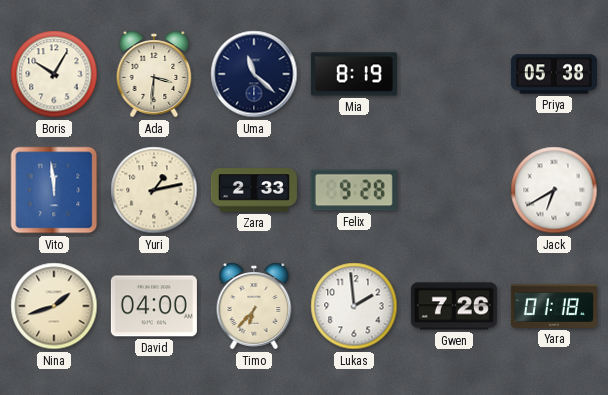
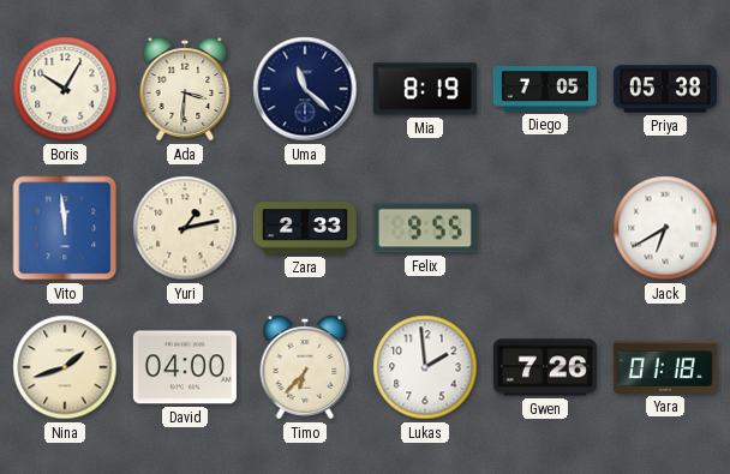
Diego: none -> 7:05
Felix: 9:28 -> 9:55
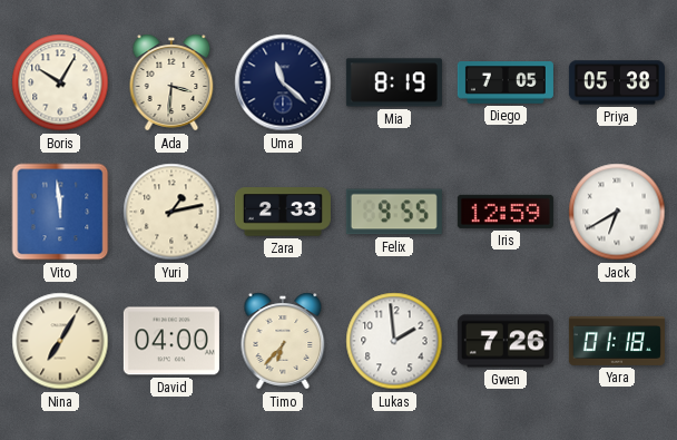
Iris: none -> 12:59
Nina: 1:42 -> 7:05
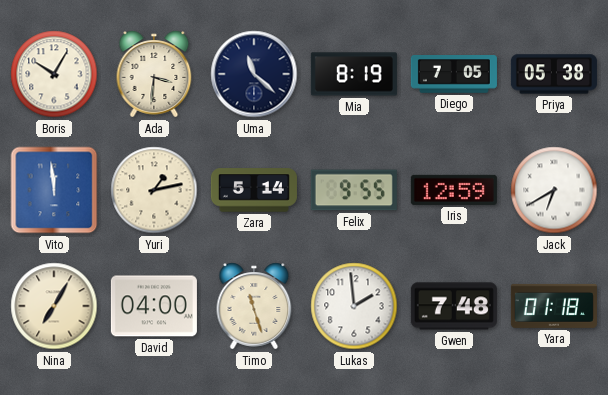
Zara: 2:33 -> 5:14
Timo: 6:37 -> 11:27
Gwen: 7:26 -> 7:48
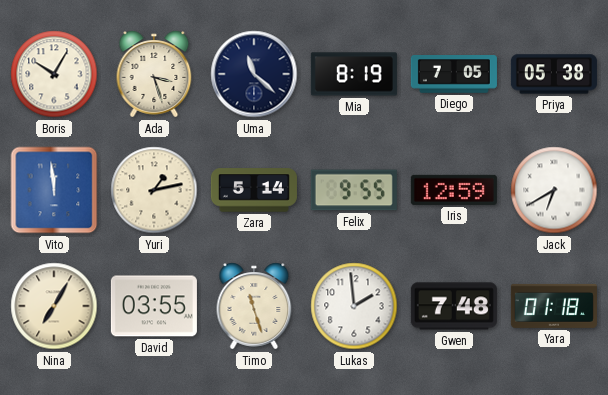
Ada: 3:31 -> 3:27
David: 04:00 -> 03:55
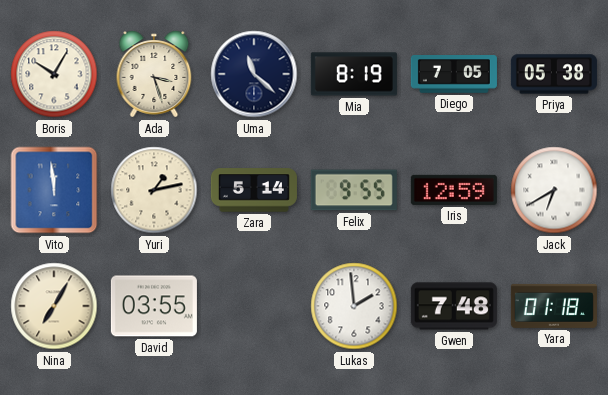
Timo: 11:27 -> none
